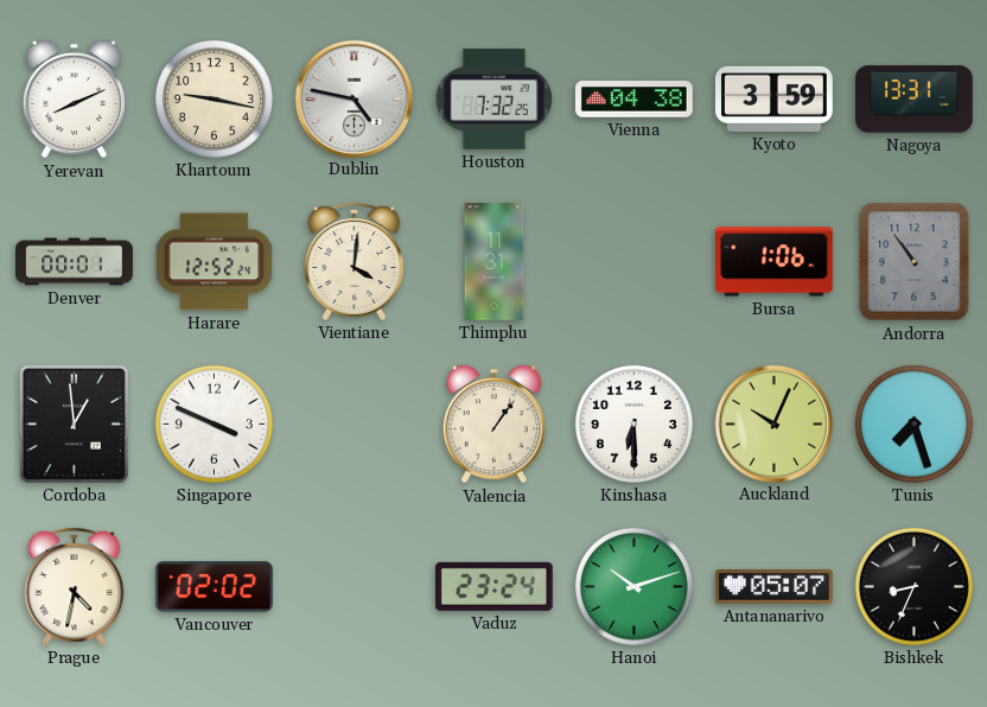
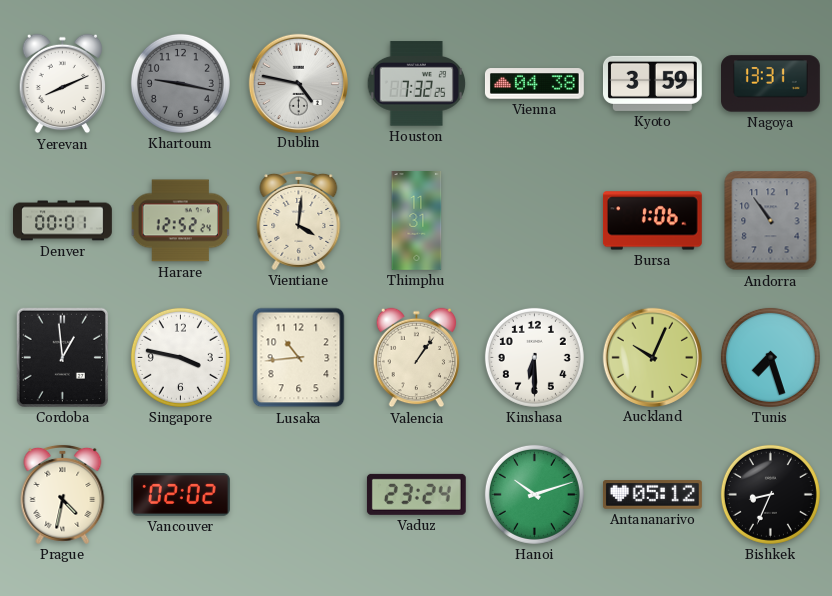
Khartoum dial: cream -> grey
Singapore: 3:49 -> 3:47
Lusaka: none -> 10:44
Antananarivo: 05:07 -> 05:12
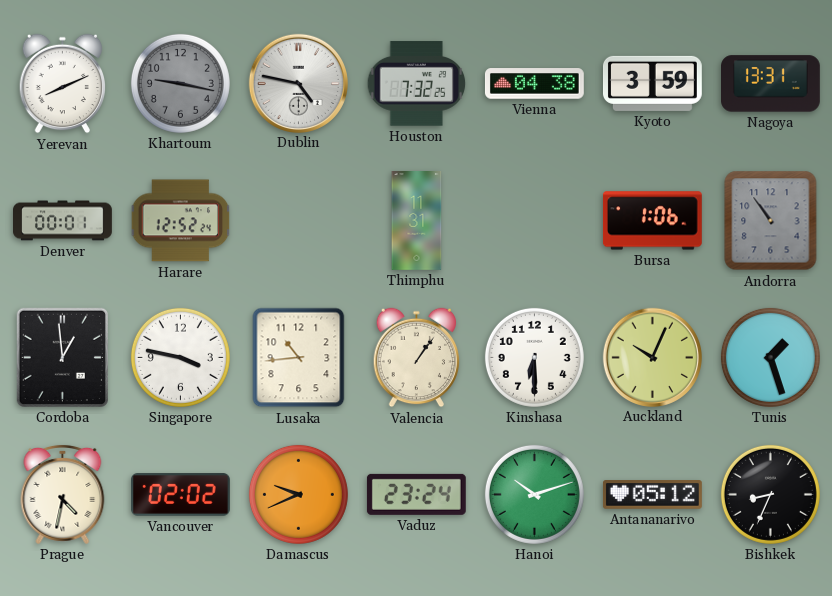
Vientiane: 4:01 -> none
Tunis: 7:27 -> 1:27
Damascus: none -> 9:41
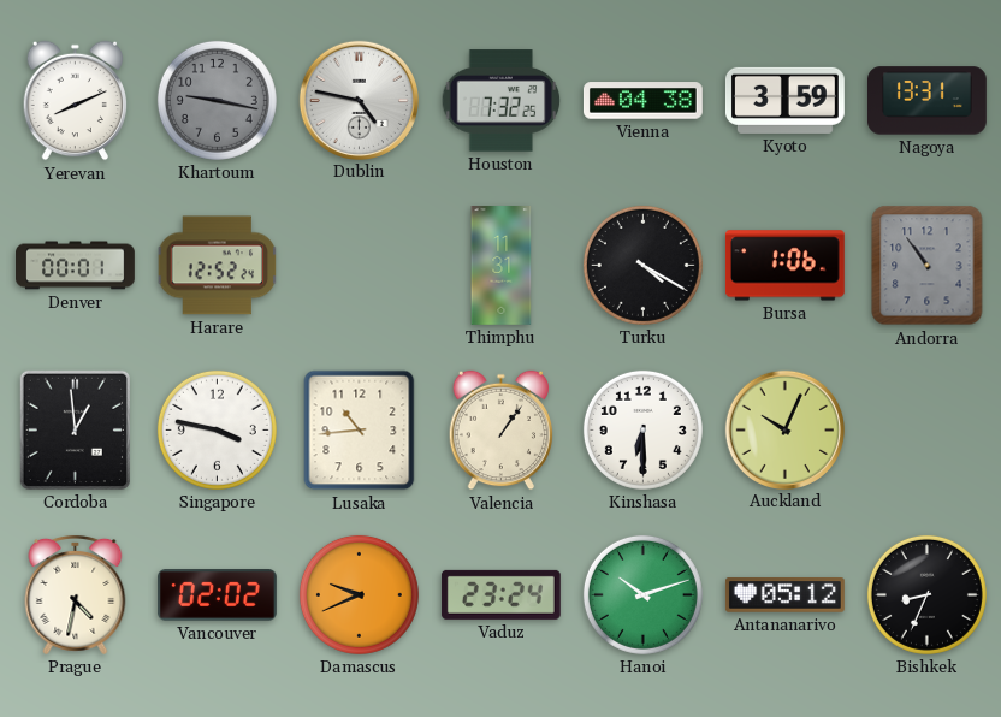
Turku: none -> 4:20
Tunis: 1:27 -> none
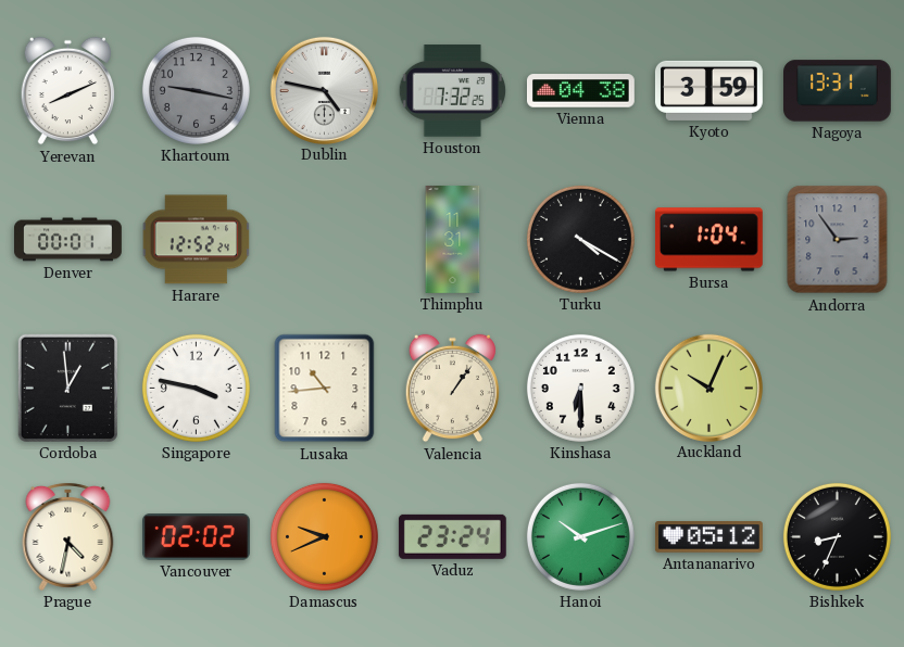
Bursa: 1:06 -> 1:04
Andorra: 10:54 -> 2:54
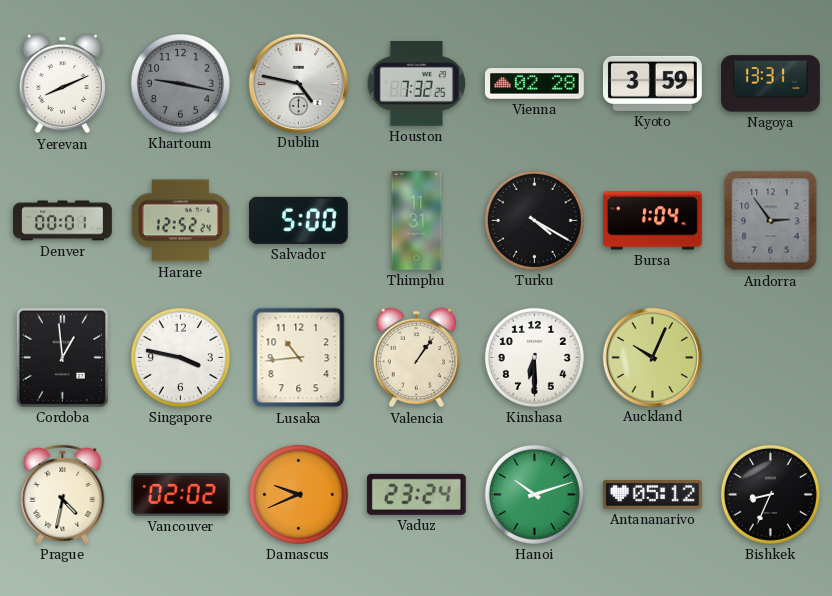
Vienna: 04:38 -> 02:28
Salvador: none -> 5:00
